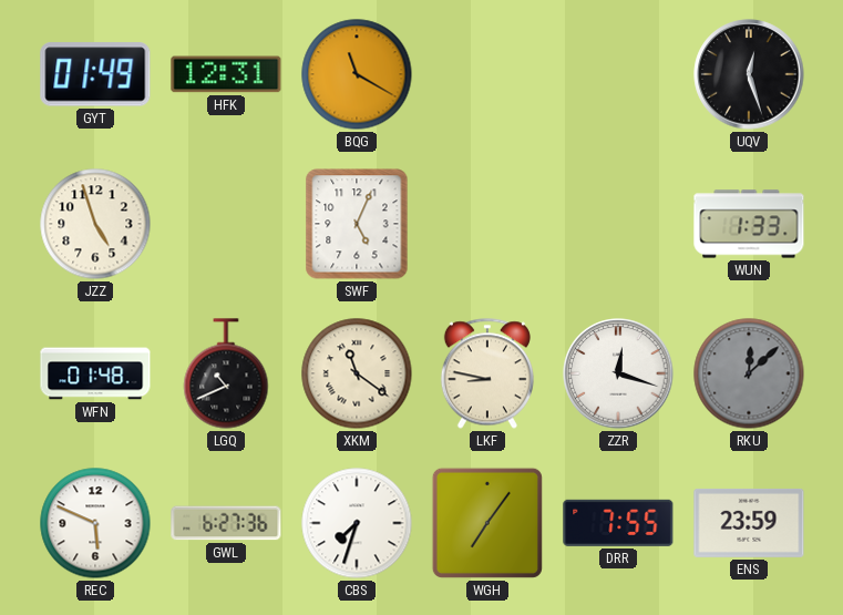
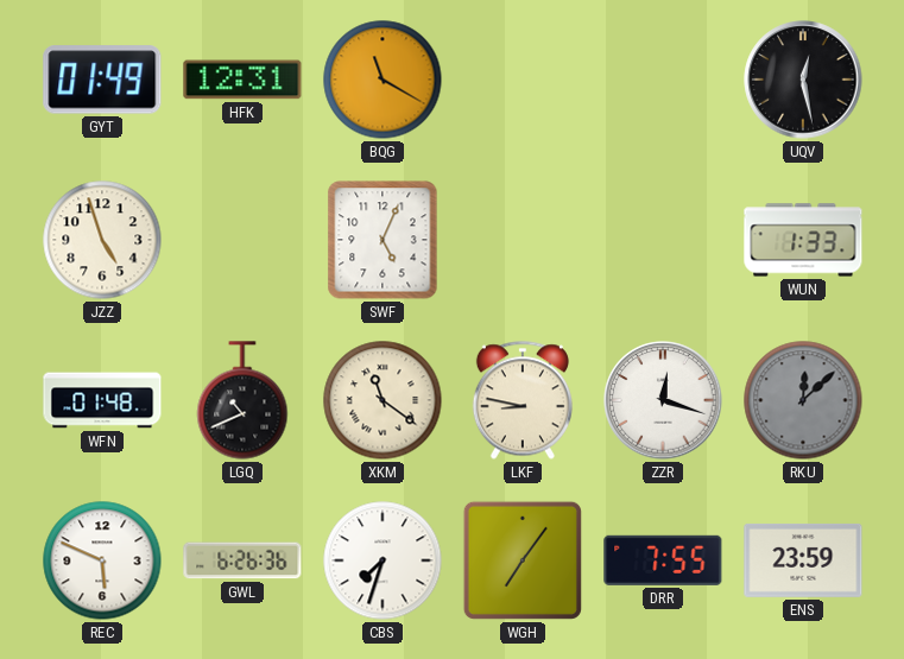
UQV: 12:27 -> 12:28
GWL: 6:27 -> 6:26
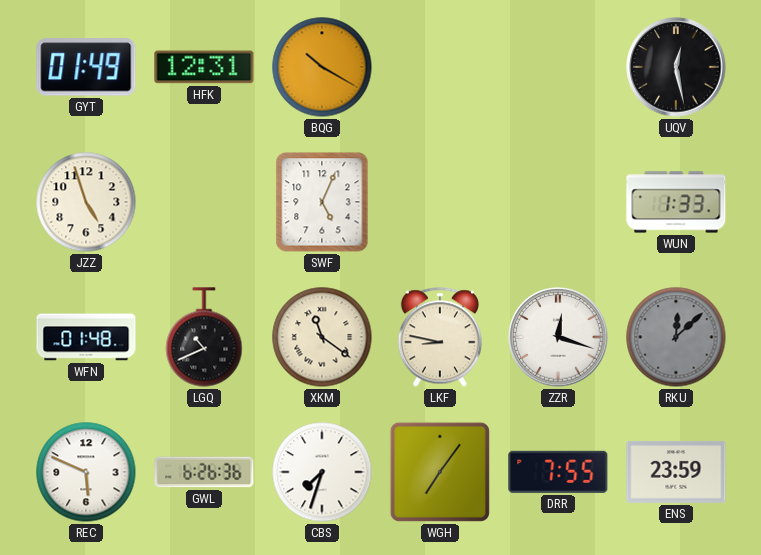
BQG: 11:20 -> 10:20
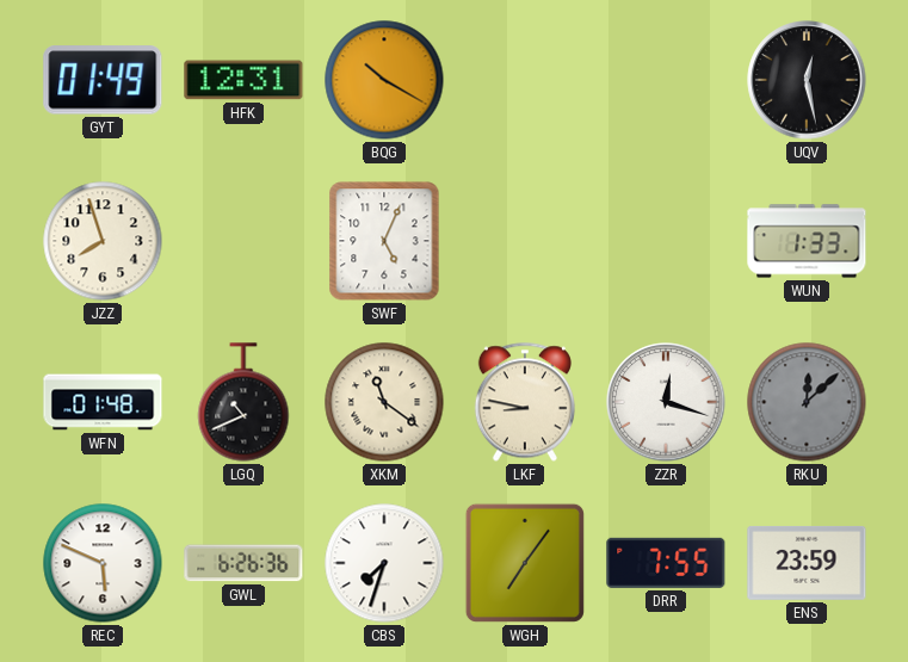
JZZ: 4:57 -> 7:57
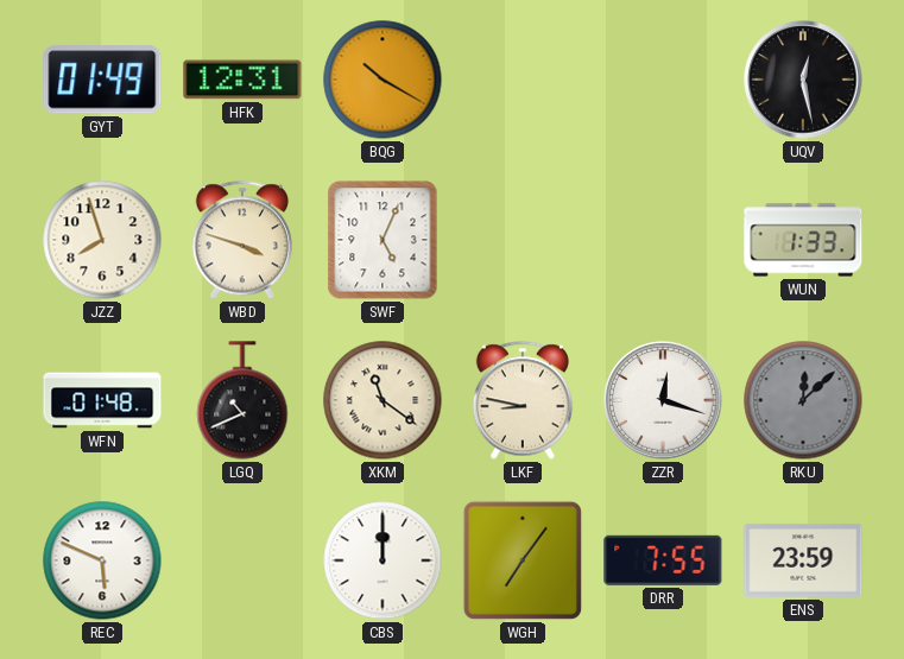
WBD: none -> 3:48
GWL: 6:26 -> none
CBS: 7:33 -> 12:00
